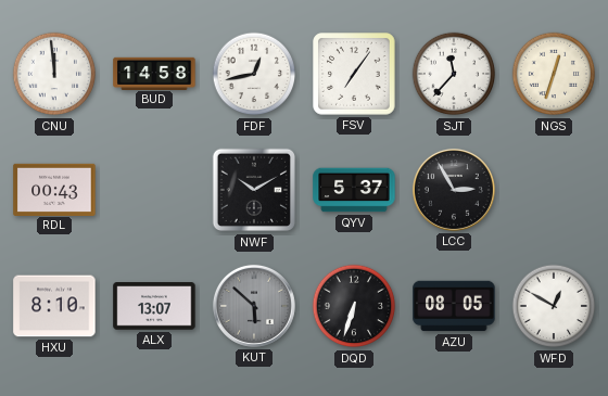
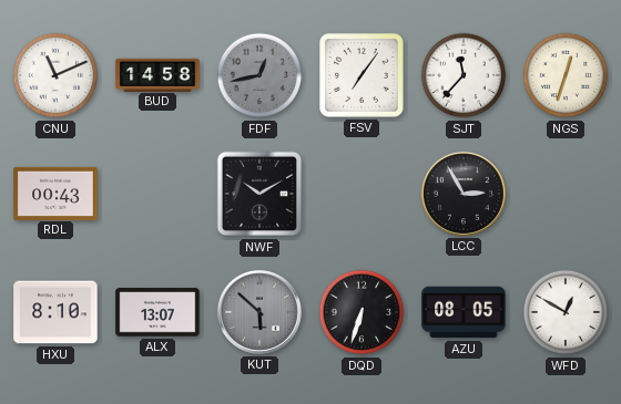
CNU: 11:59 -> 11:11
FDF dial: white -> grey
QYV: 5:37 -> none
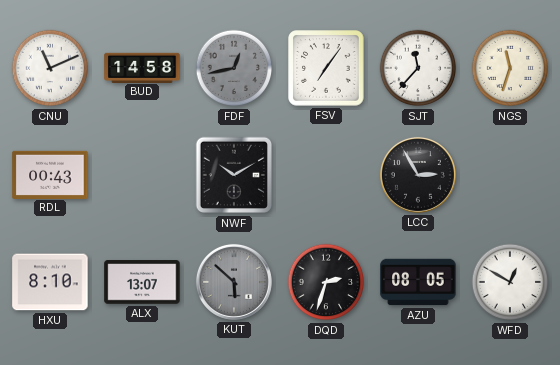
NGS: 12:33 -> 11:33
DQD: 6:33 -> 2:33
